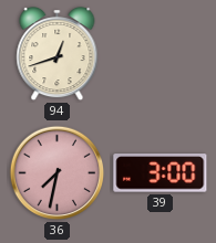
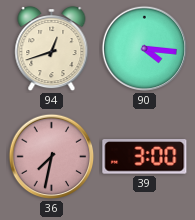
90: none -> 4:16
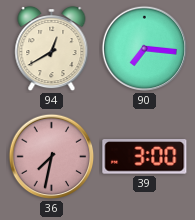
94: 12:42 -> 12:40
90: 4:16 -> 7:16
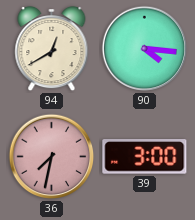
90: 7:16 -> 4:16
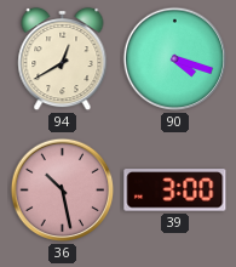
90: 4:16 -> 4:18
36: 7:32 -> 10:28
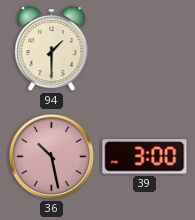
94: 12:40 -> 1:30
90: 4:18 -> none
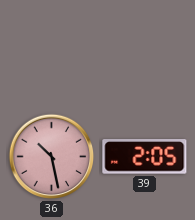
94: 1:30 -> none
39: 3:00 -> 2:05
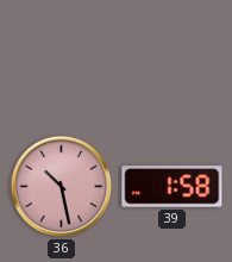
39: 2:05 -> 1:58
